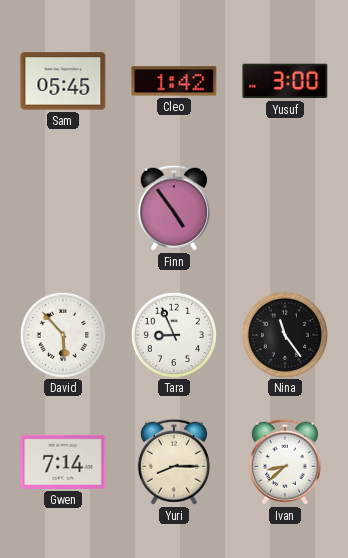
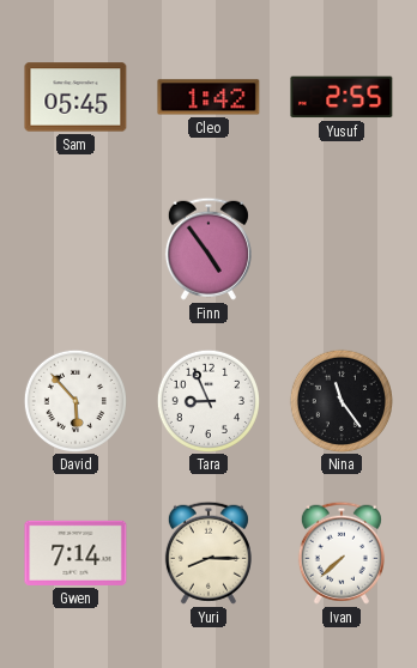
Yusuf: 3:00 -> 2:55
Ivan: 8:38 -> 7:38
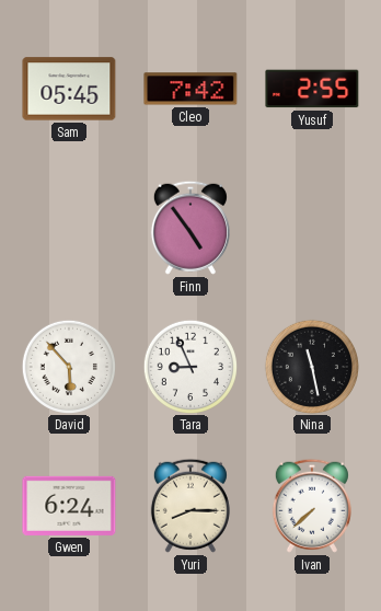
Cleo: 1:42 -> 7:42
Nina: 11:24 -> 11:28
Gwen: 7:14 -> 6:24
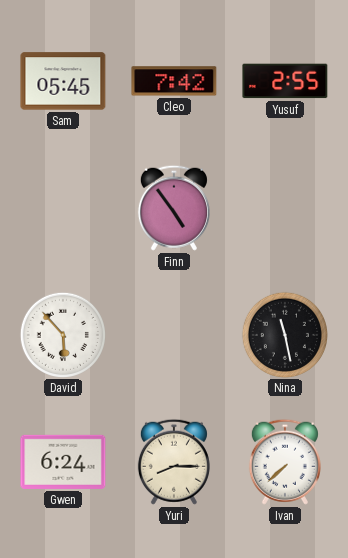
Tara: 8:56 -> none
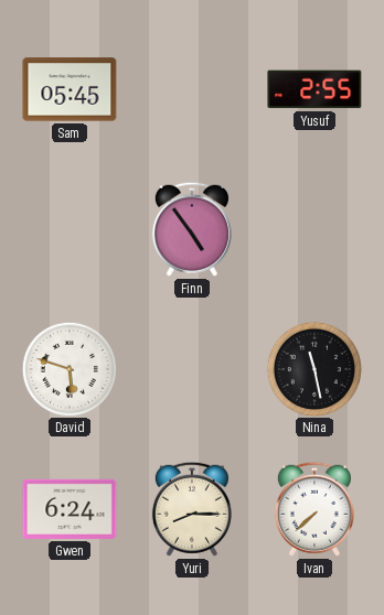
Cleo: 7:42 -> none
David: 5:53 -> 5:48
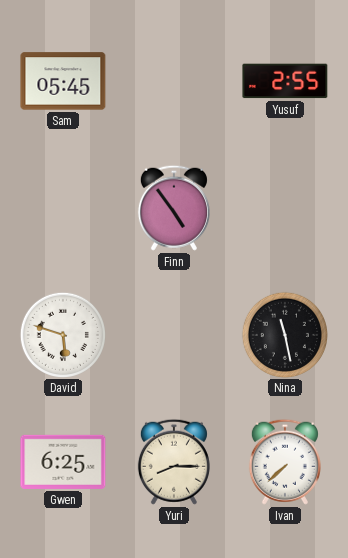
Gwen: 6:24 -> 6:25
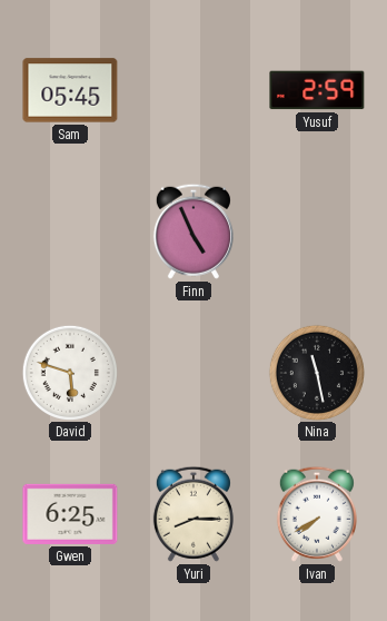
Yusuf: 2:55 -> 2:59
Finn: 4:54 -> 4:56
Ivan: 7:38 -> 7:40
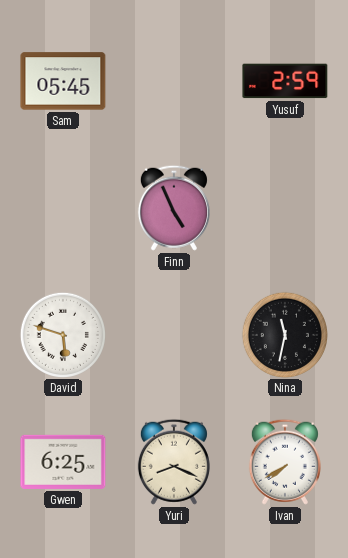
Nina: 11:28 -> 11:32
Yuri: 8:15 -> 8:19
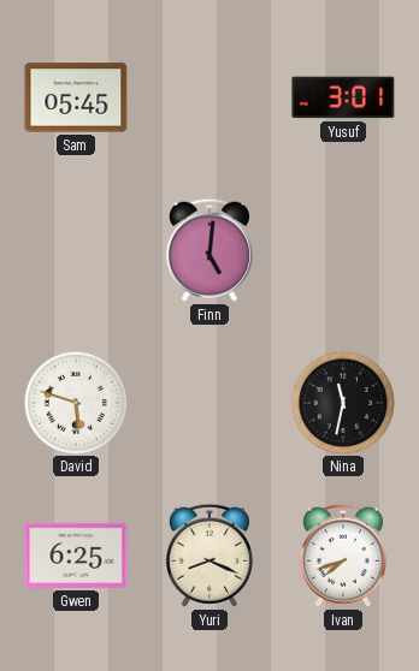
Yusuf: 2:59 -> 3:01
Finn: 4:56 -> 5:01
Ivan: 7:40 -> 7:42
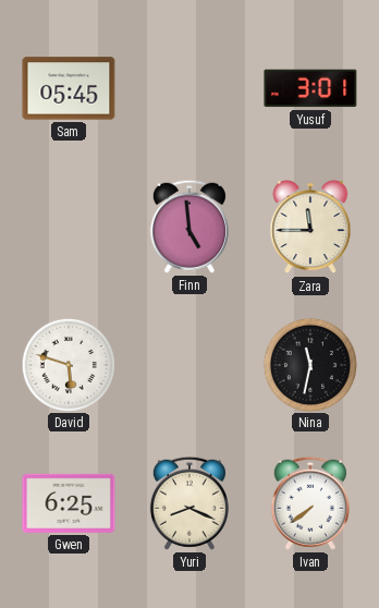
Finn: 5:01 -> 4:59
Zara: none -> 11:45
Ivan: 7:42 -> 7:39
